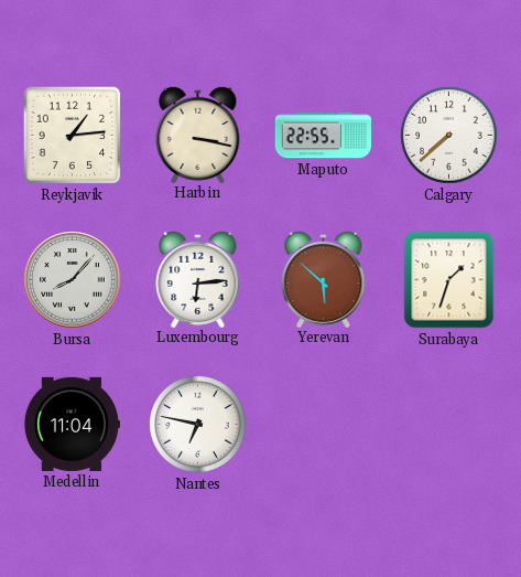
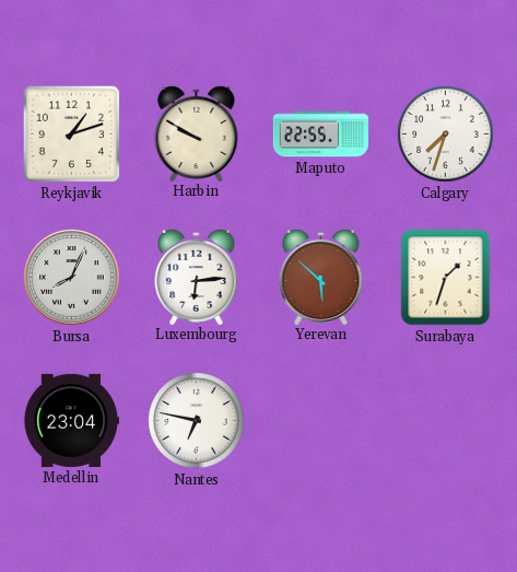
Reykjavik: 1:14 -> 1:12
Harbin: 3:17 -> 9:50
Calgary: 7:38 -> 7:33
Bursa: 8:07 -> 8:04
Medellin: 11:04 -> 23:04
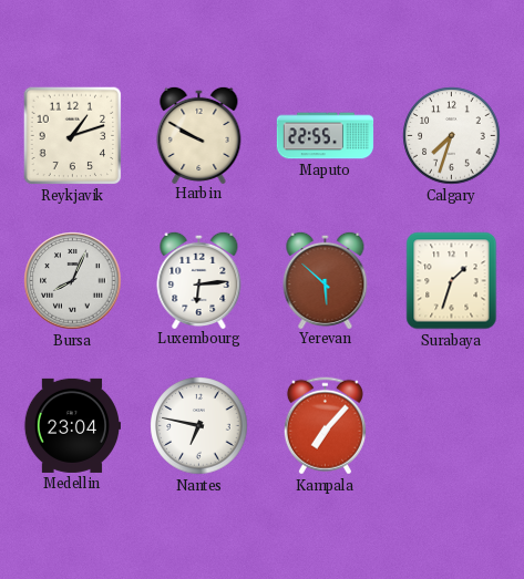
Kampala: none -> 7:07
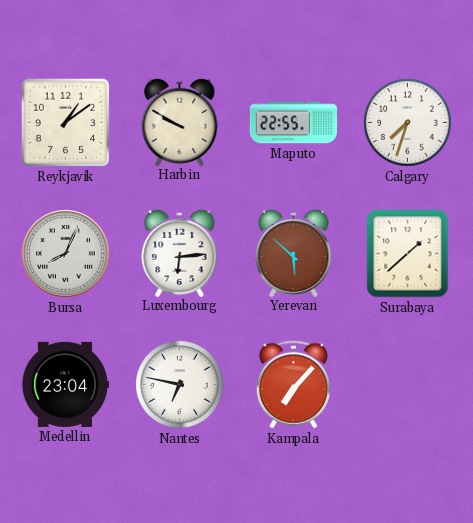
Reykjavik: 1:12 -> 1:09
Surabaya: 1:33 -> 1:38
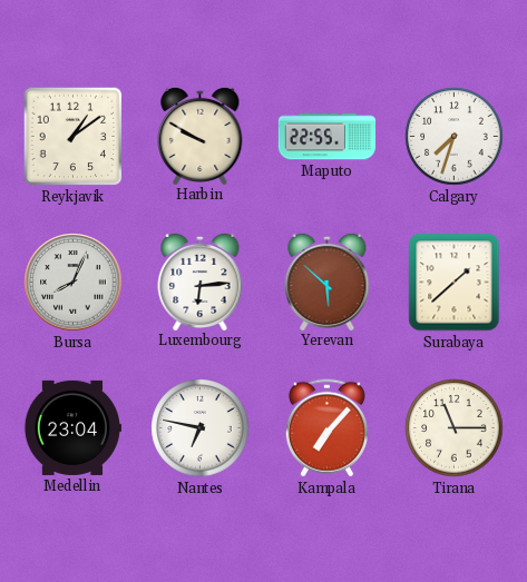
Tirana: none -> 11:15
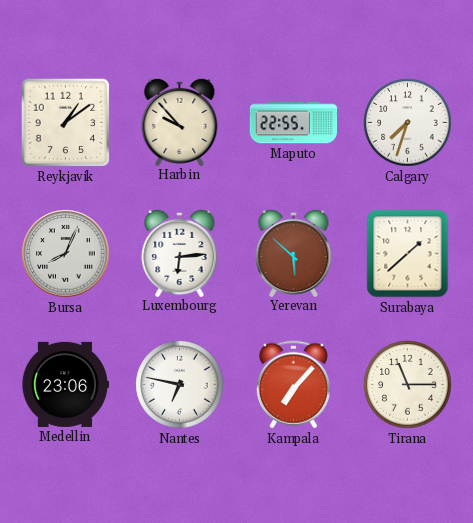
Harbin: 9:50 -> 9:53
Medellin: 23:04 -> 23:06
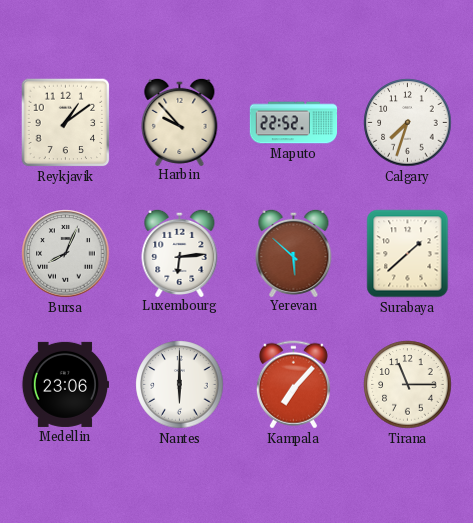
Maputo: 22:55 -> 22:52
Nantes: 6:47 -> 6:00
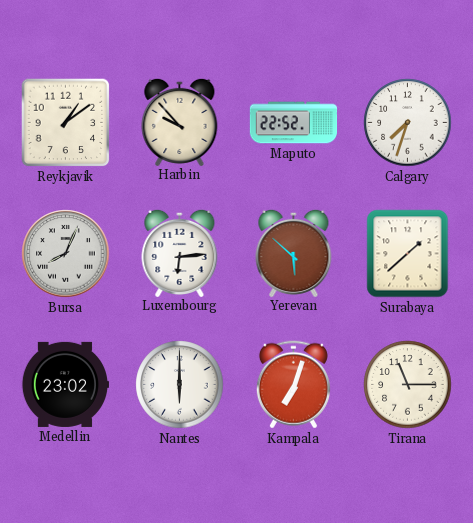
Medellin: 23:06 -> 23:02
Kampala: 7:07 -> 7:03
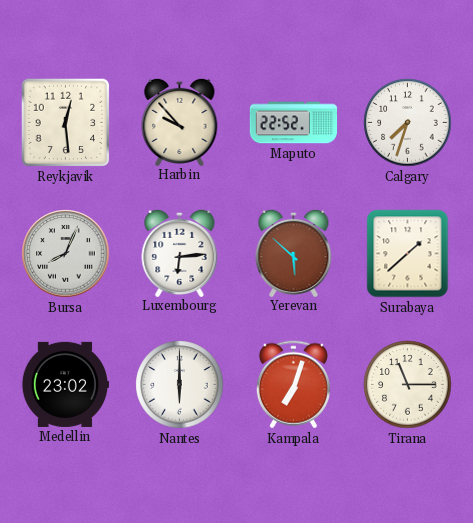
Reykjavik: 1:09 -> 12:29
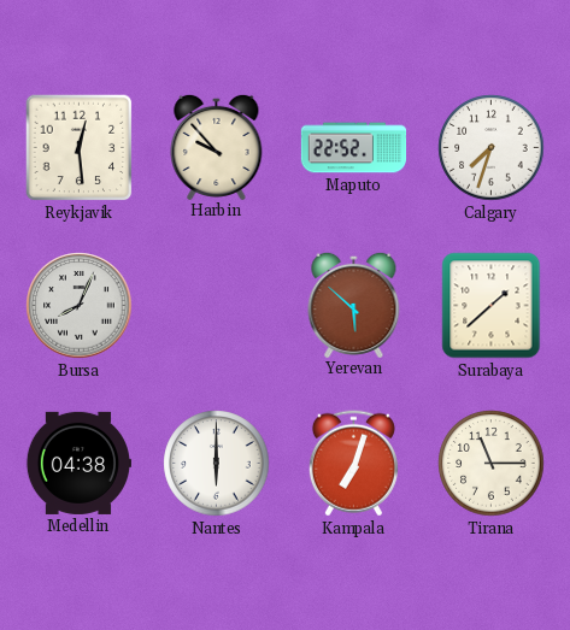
Luxembourg: 6:14 -> none
Medellin: 23:02 -> 04:38
